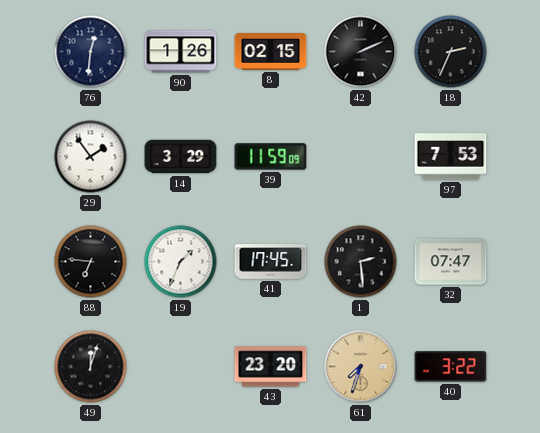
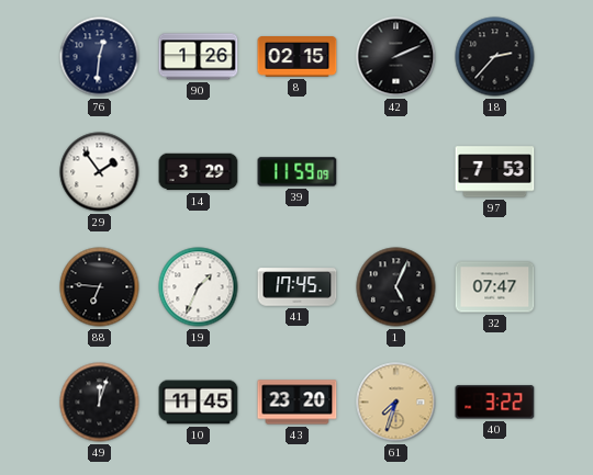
18: 2:34 -> 2:37
1: 2:29 -> 5:04
10: none -> 11:45
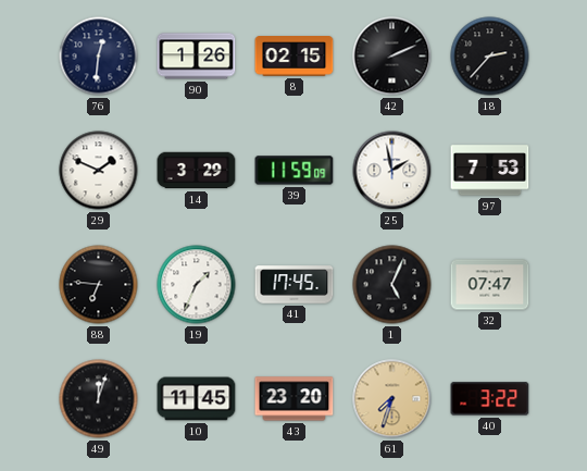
29: 1:54 -> 1:49
25: none -> 1:58
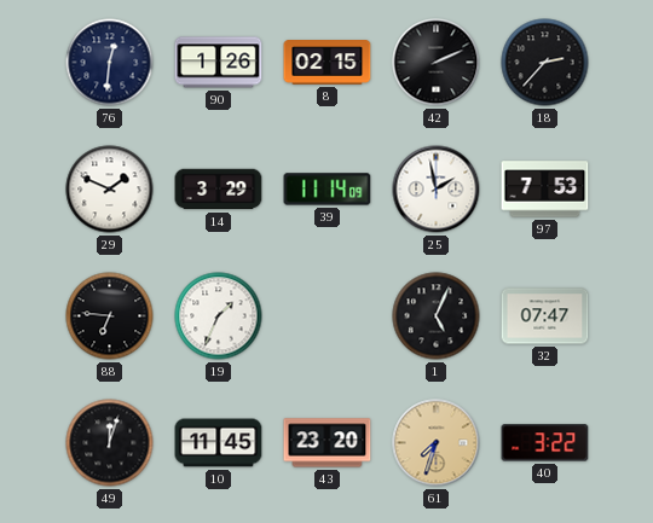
39: 11:59 -> 11:14
41: 17:45 -> none
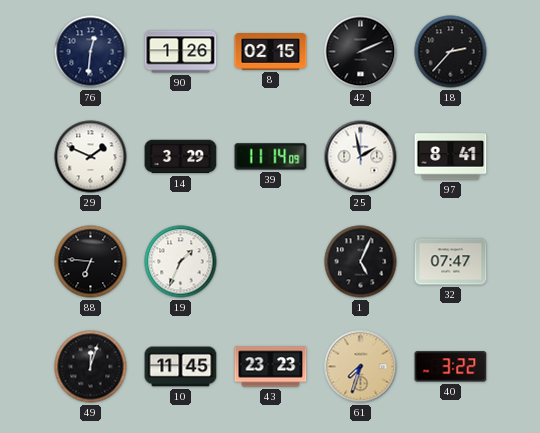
97: 7:53 -> 8:41
43: 23:20 -> 23:23
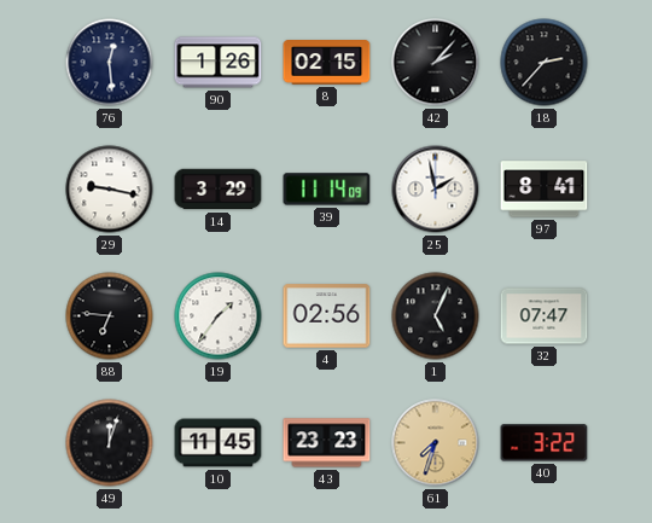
76: 12:31 -> 12:29
42: 2:11 -> 2:07
29: 1:49 -> 9:17
19: 1:34 -> 1:36
4: none -> 02:56
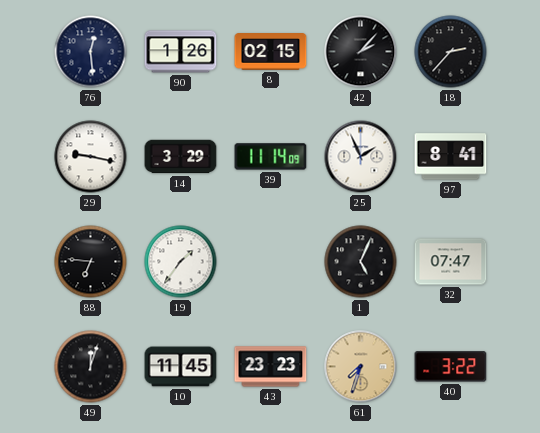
25: 1:58 -> 1:56
4: 02:56 -> none
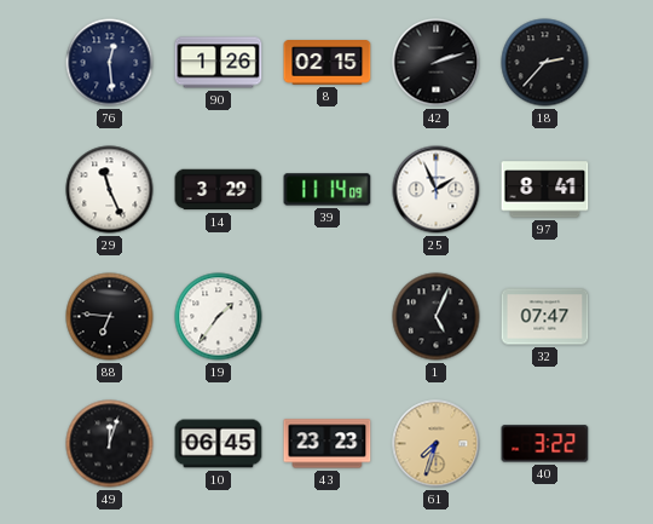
42: 2:07 -> 2:12
29: 9:17 -> 11:26
10: 11:45 -> 06:45
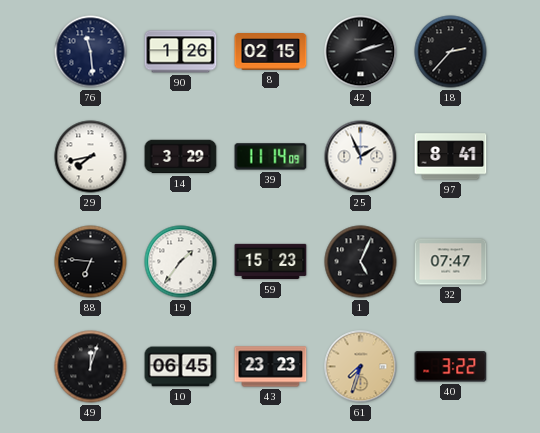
76: 12:29 -> 11:29
29: 11:26 -> 7:43
59: none -> 15:23
